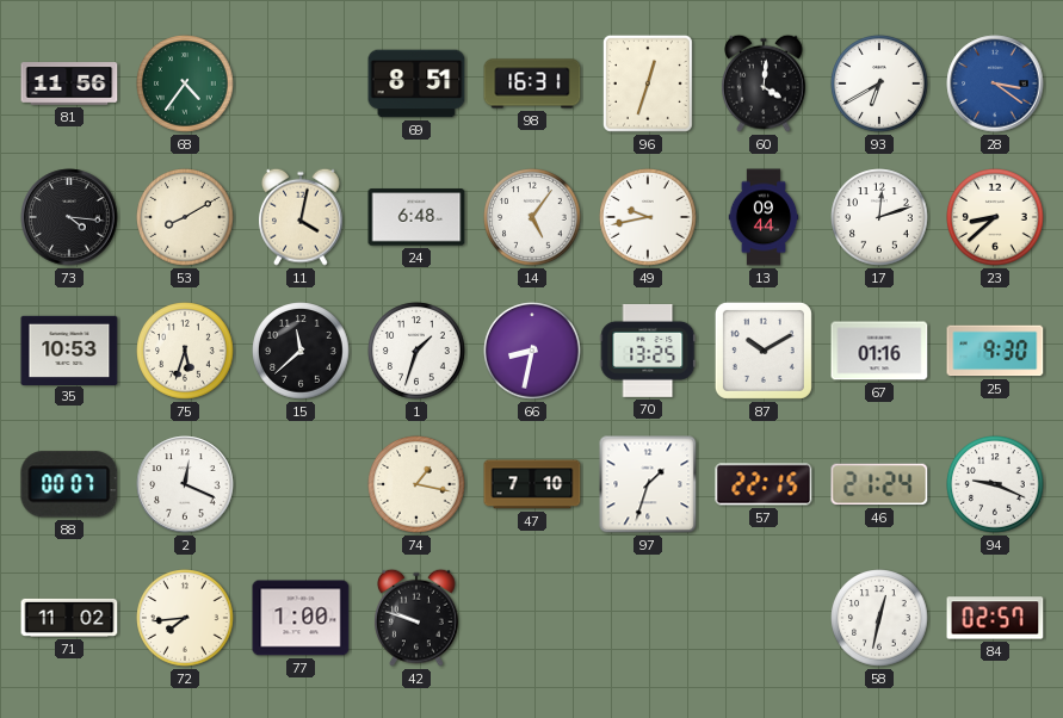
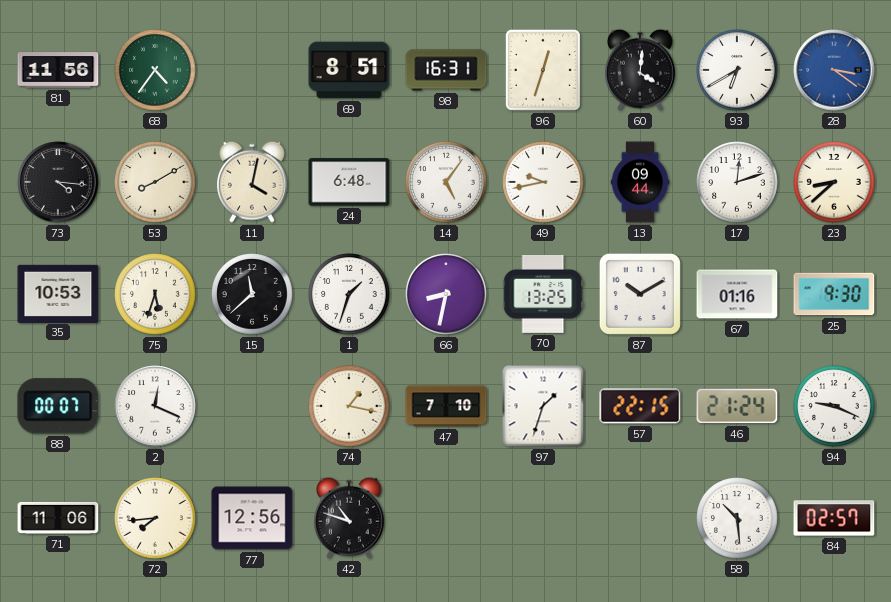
71: 11:02 -> 11:06
77: 1:00 -> 12:56
42: 9:48 -> 10:48
58: 12:32 -> 10:29
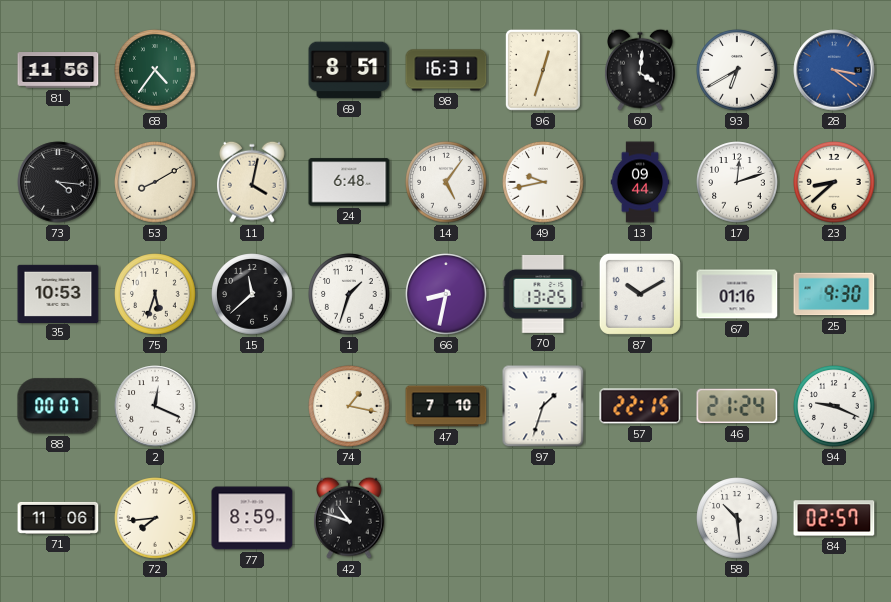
77: 12:56 -> 8:59
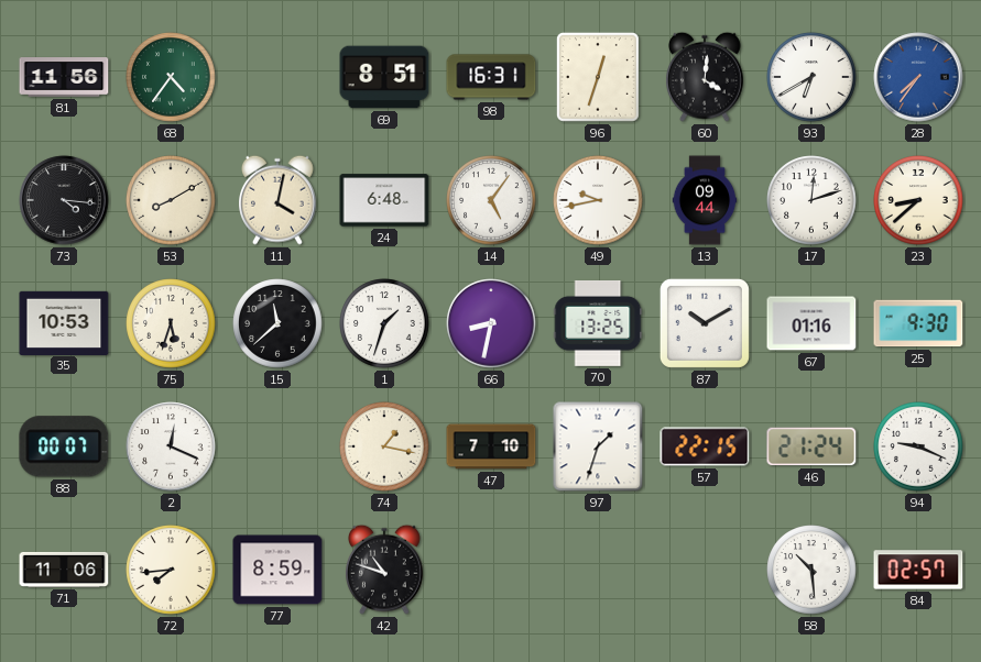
28: 3:21 -> 7:36
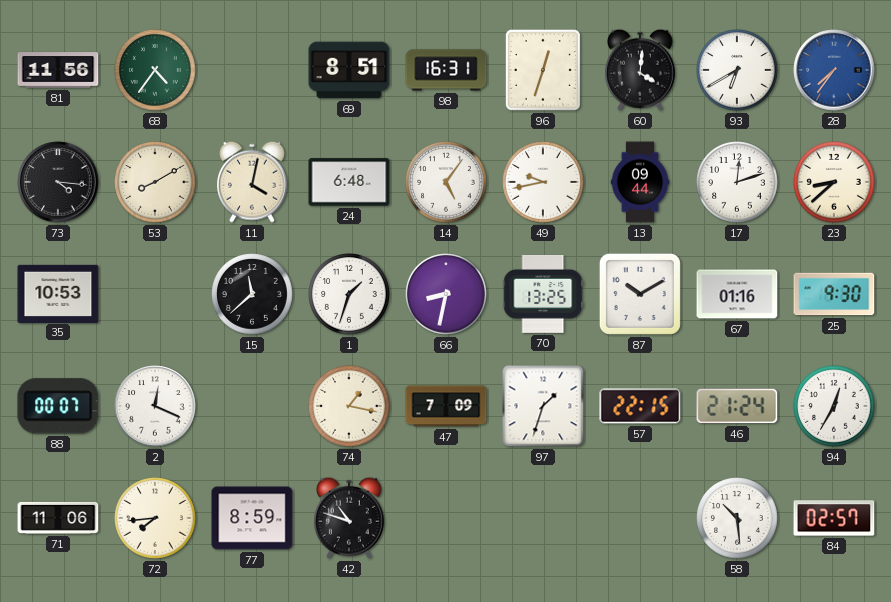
75: 5:33 -> none
47: 7:10 -> 7:09
94: 9:19 -> 12:35
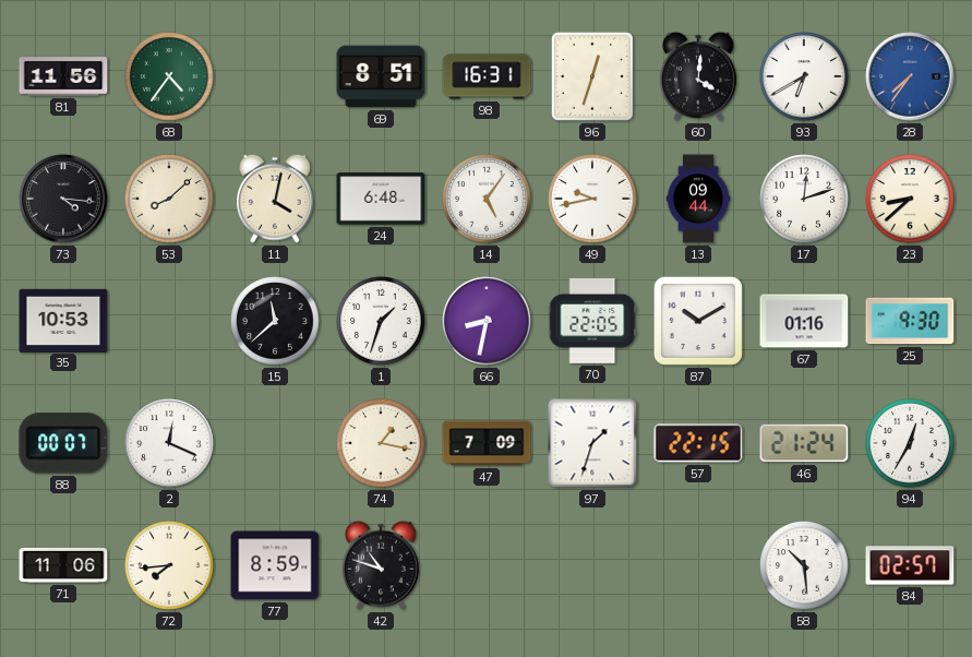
53: 8:10 -> 8:08
70: 13:25 -> 22:05
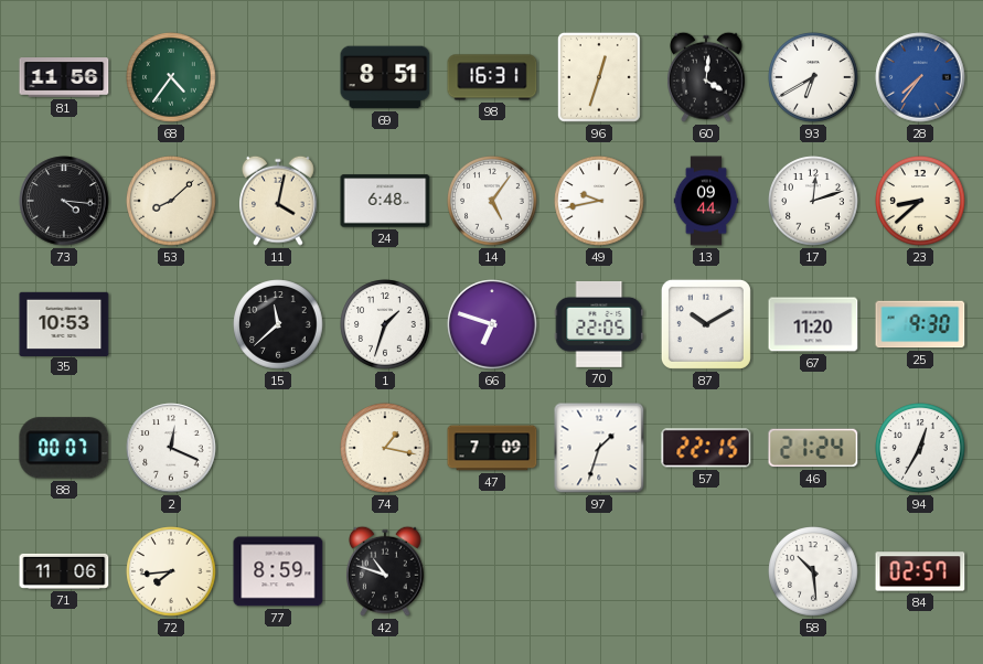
66: 8:32 -> 6:48
67: 01:16 -> 11:20
